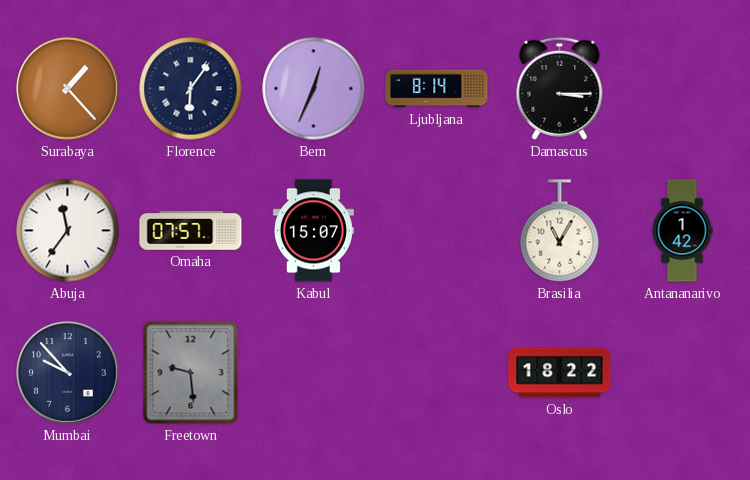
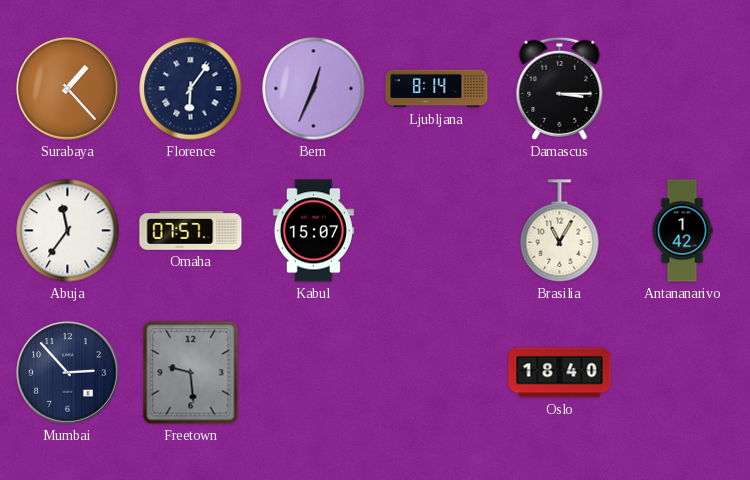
Mumbai: 9:53 -> 2:53
Oslo: 18:22 -> 18:40
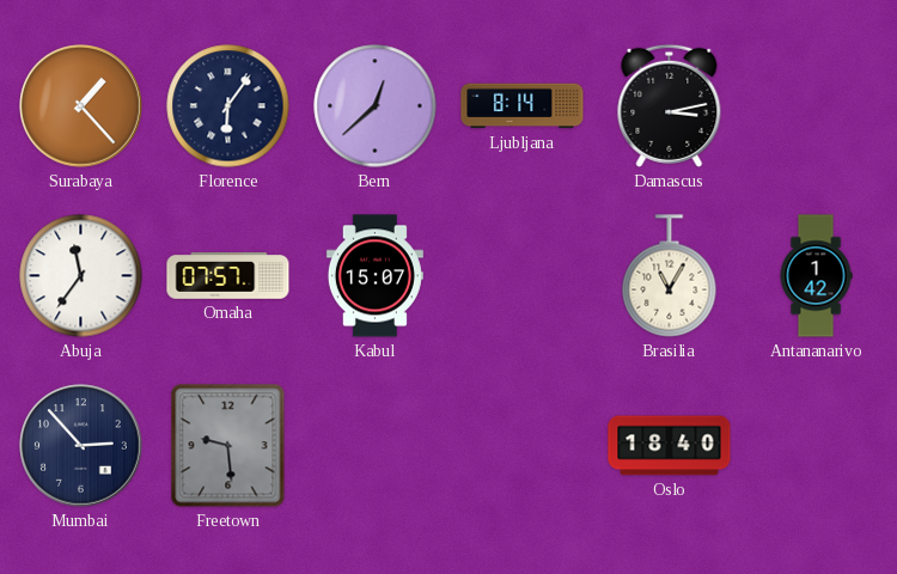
Bern: 12:34 -> 12:38
Damascus: 3:15 -> 3:13
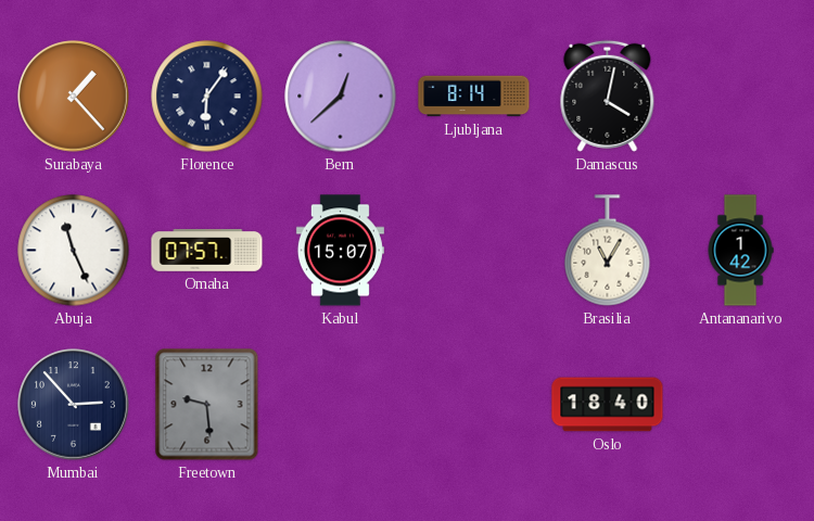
Damascus: 3:13 -> 4:02
Abuja: 11:36 -> 11:26
